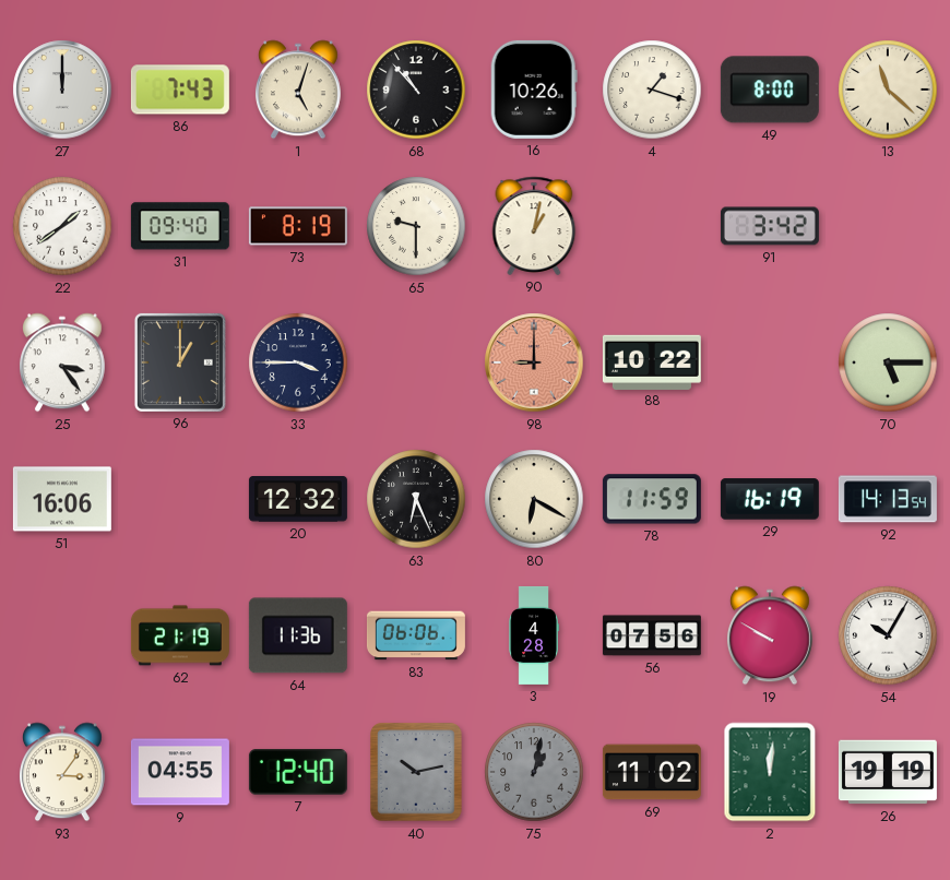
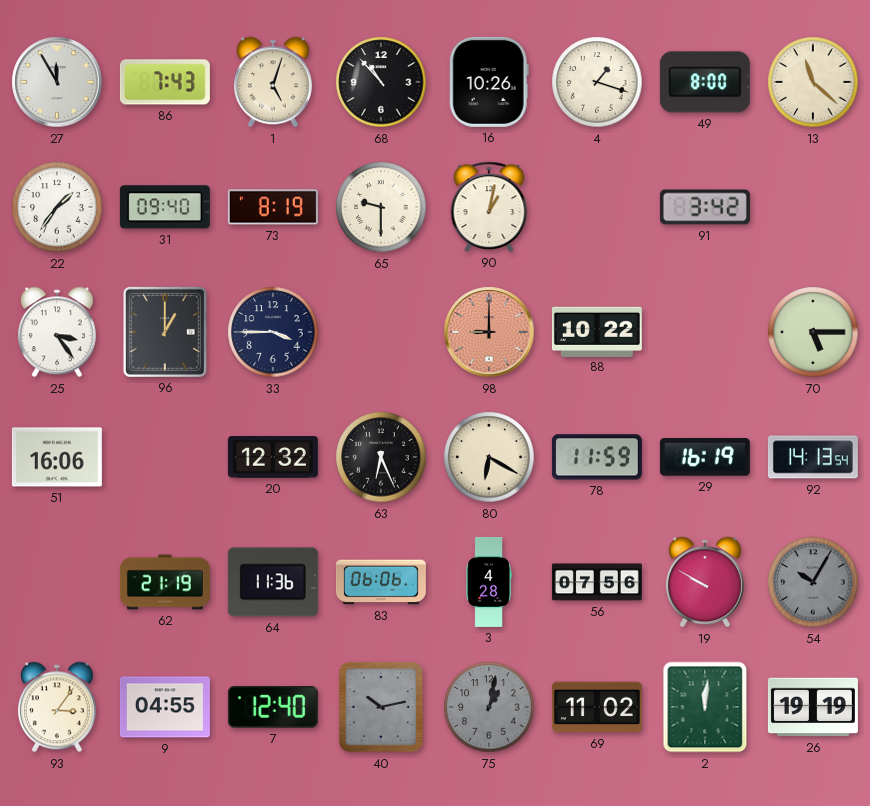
27: 12:00 -> 11:55
22: 1:39 -> 1:36
54 dial: white -> grey
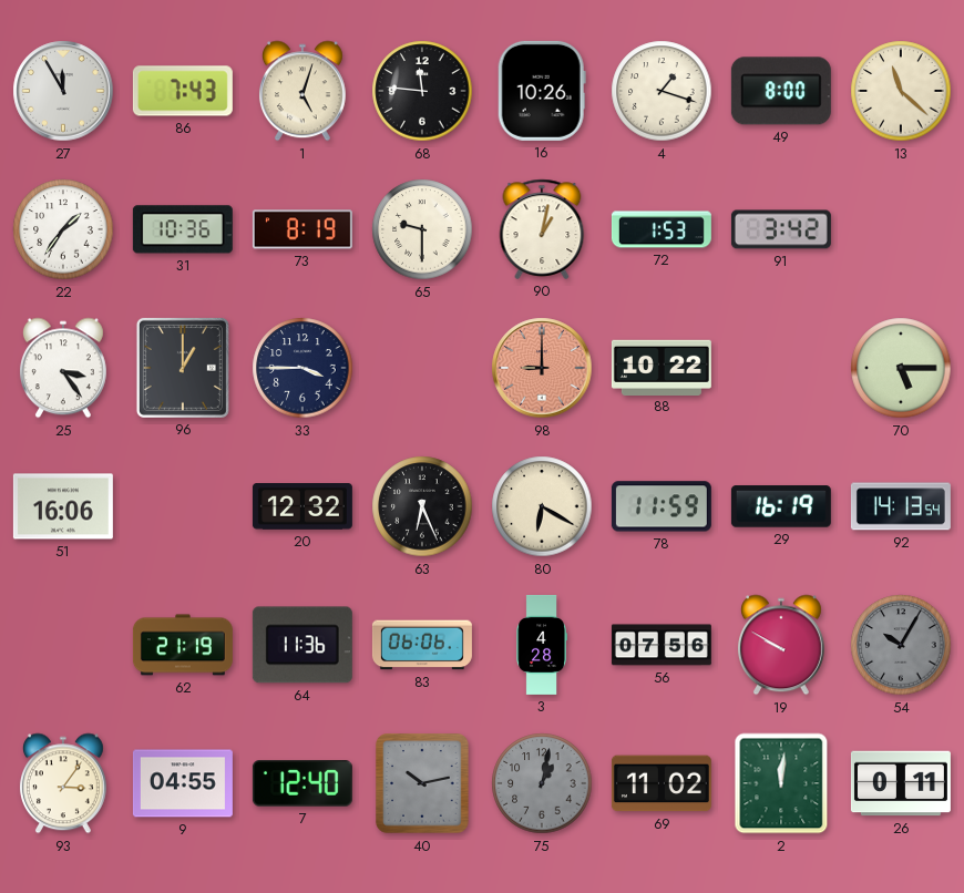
68: 10:53 -> 11:46
31: 09:40 -> 10:36
72: none -> 1:53
26: 19:19 -> 0:11
